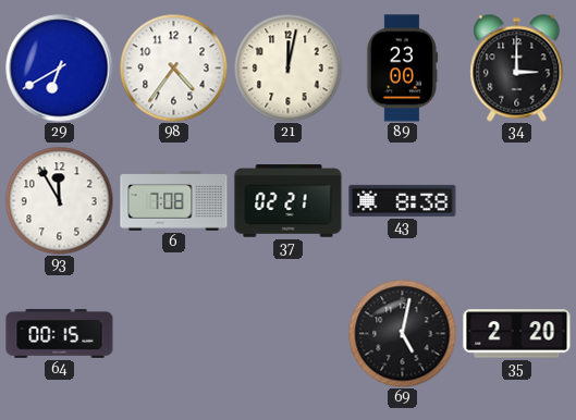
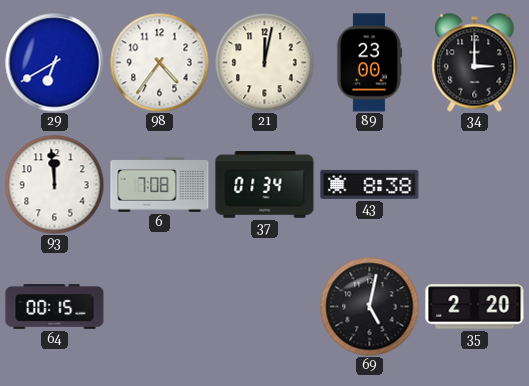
93: 11:55 -> 11:59
37: 02:21 -> 01:34
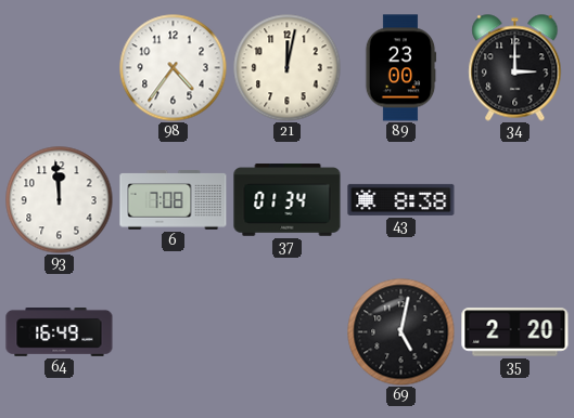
29: 6:40 -> none
64: 00:15 -> 16:49
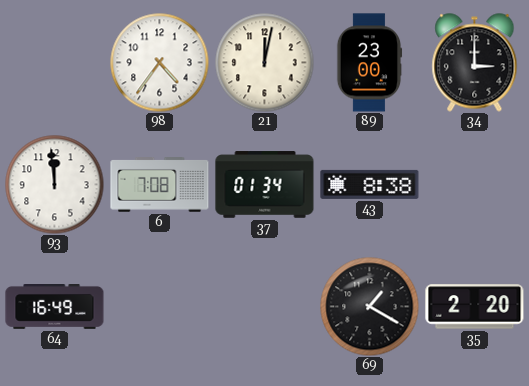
69: 5:02 -> 1:20
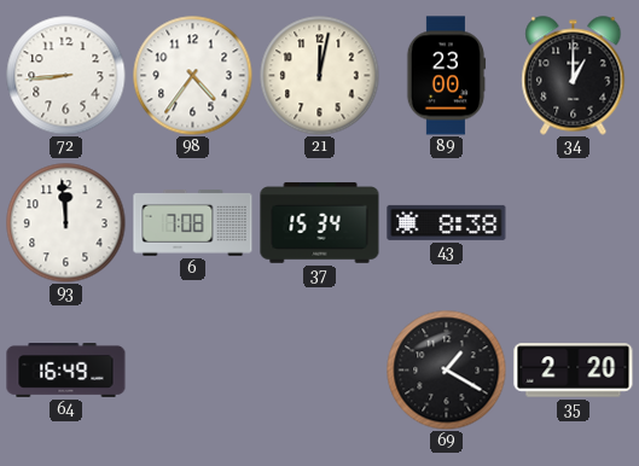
72: none -> 8:44
34: 3:00 -> 1:00
37: 01:34 -> 15:34
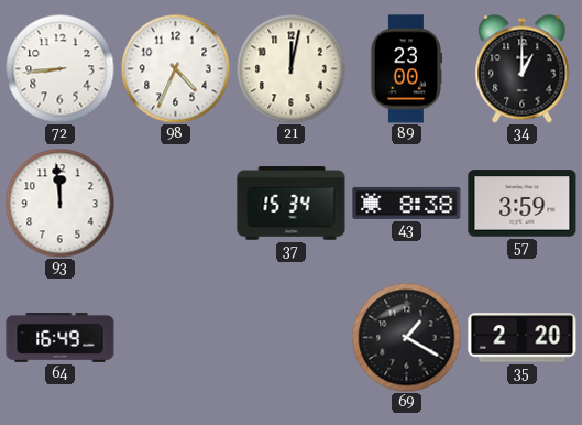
98: 4:36 -> 4:34
6: 7:08 -> none
57: none -> 3:59
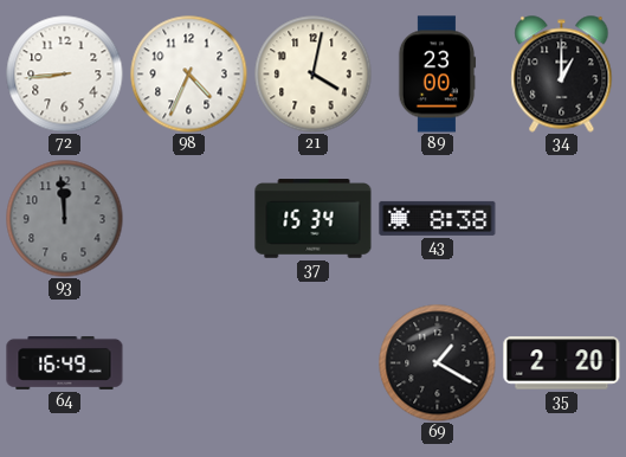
21: 12:02 -> 4:02
93 dial: white -> grey
57: 3:59 -> none
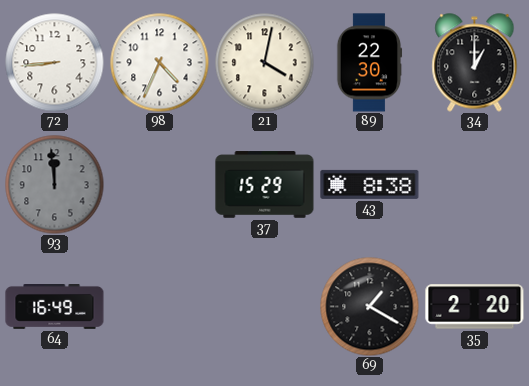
89: 23:00 -> 22:30
37: 15:34 -> 15:29
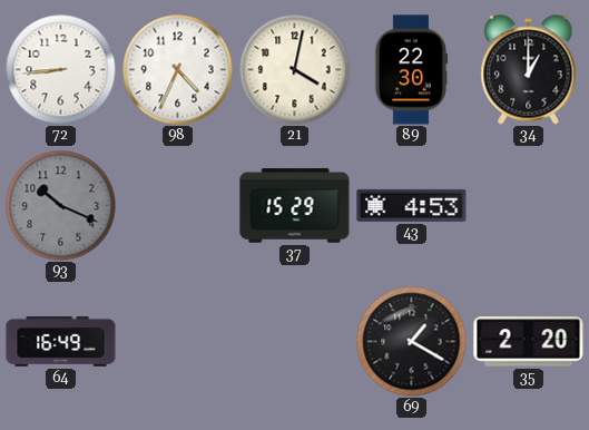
93: 11:59 -> 10:19
43: 8:38 -> 4:53
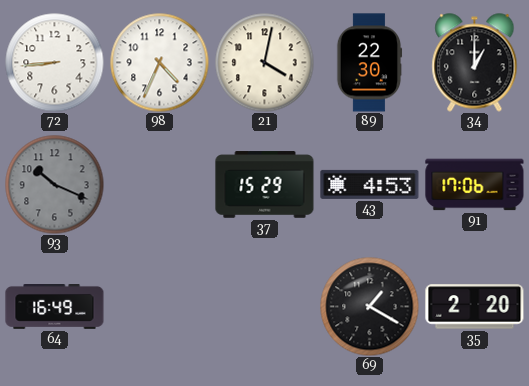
91: none -> 17:06
